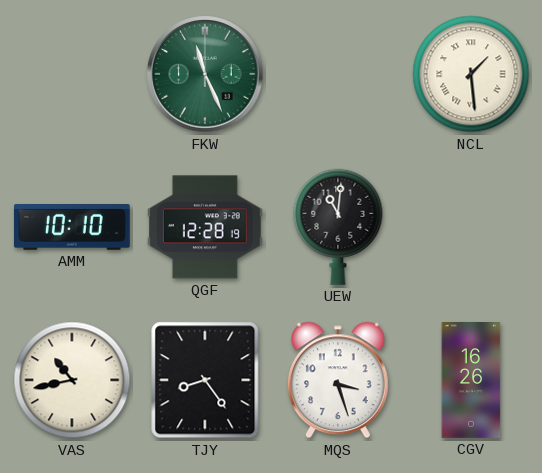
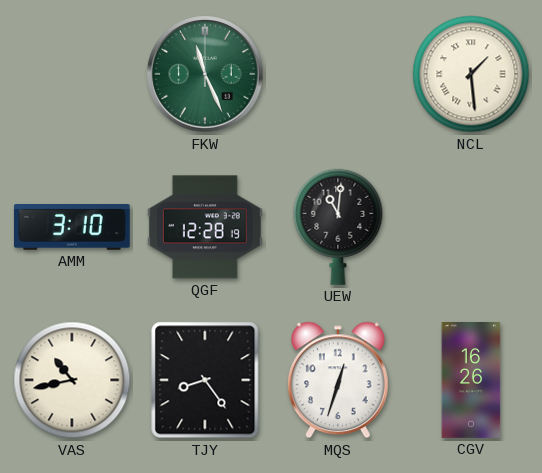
AMM: 10:10 -> 3:10
MQS: 3:27 -> 12:33
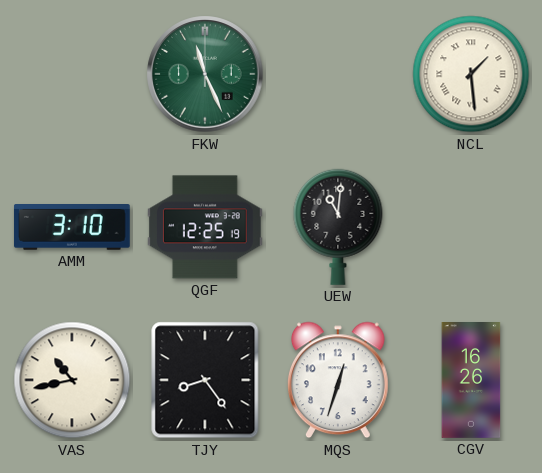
QGF: 12:28 -> 12:25
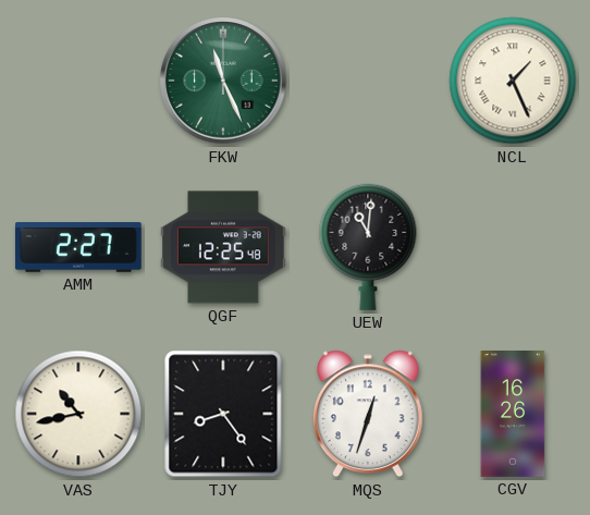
NCL: 1:29 -> 1:26
AMM: 3:10 -> 2:27
QGF: 12:25:19 -> 12:25:48
